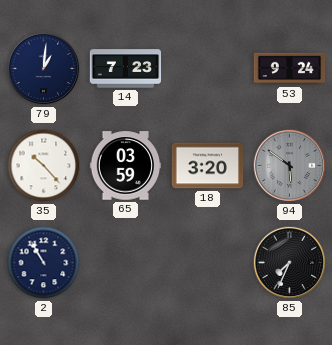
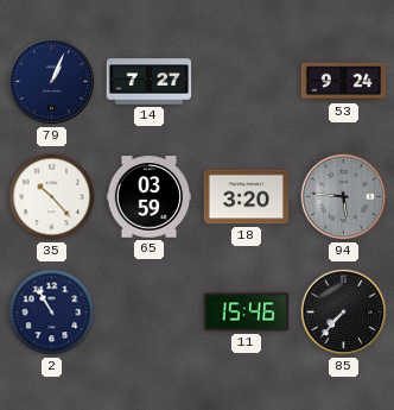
79: 1:01 -> 1:04
14: 7:23 -> 7:27
94: 5:51 -> 5:46
11: none -> 15:46
85: 7:34 -> 7:37
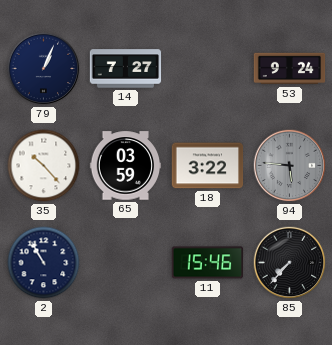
18: 3:20 -> 3:22
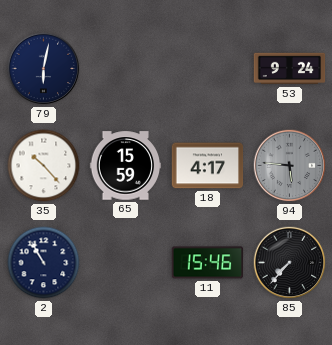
79: 1:04 -> 6:02
14: 7:27 -> none
65: 03:59 -> 15:59
18: 3:22 -> 4:17
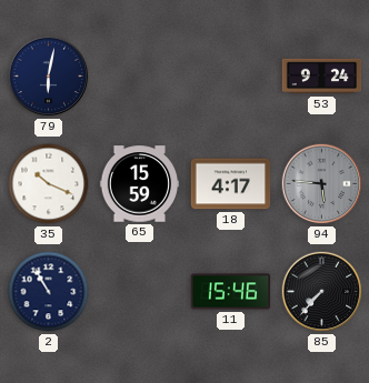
35: 10:23 -> 10:19
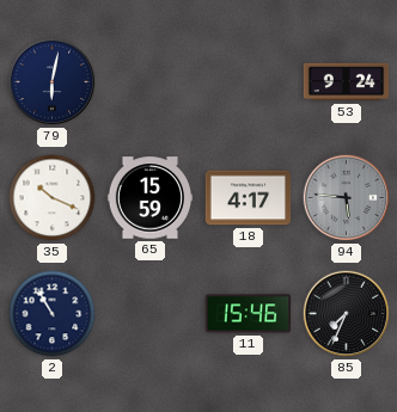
85: 7:37 -> 7:34
